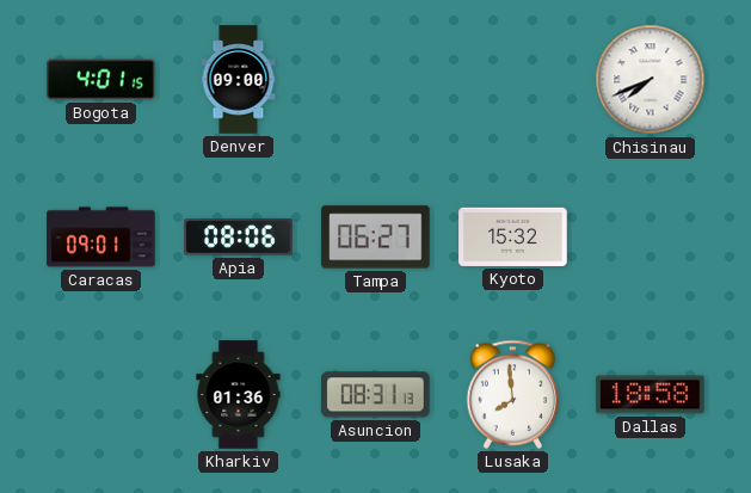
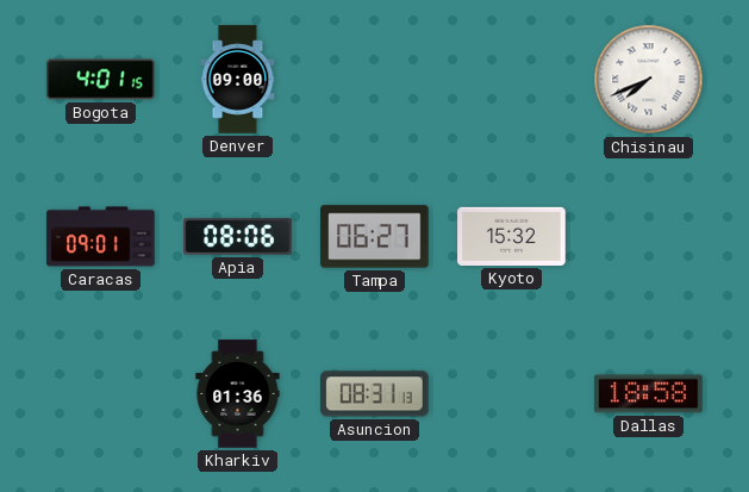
Lusaka: 7:59 -> none
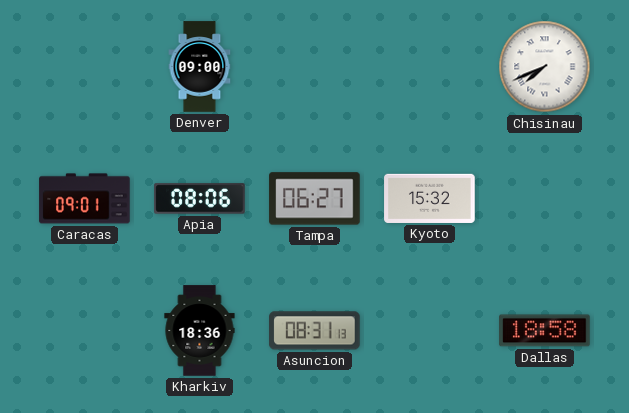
Bogota: 4:01 -> none
Kharkiv: 01:36 -> 18:36
